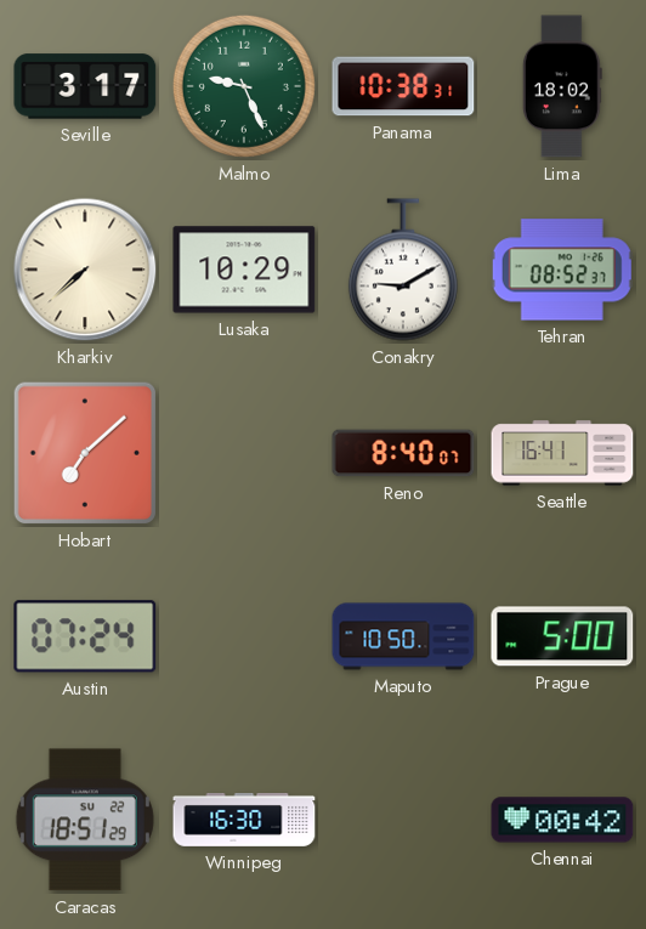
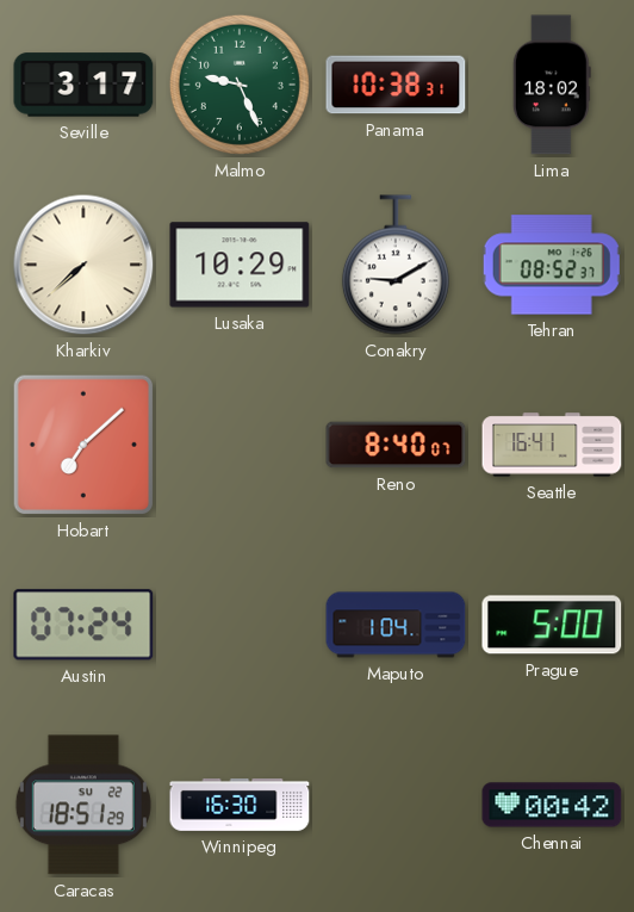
Maputo: 10:50 -> 1:04
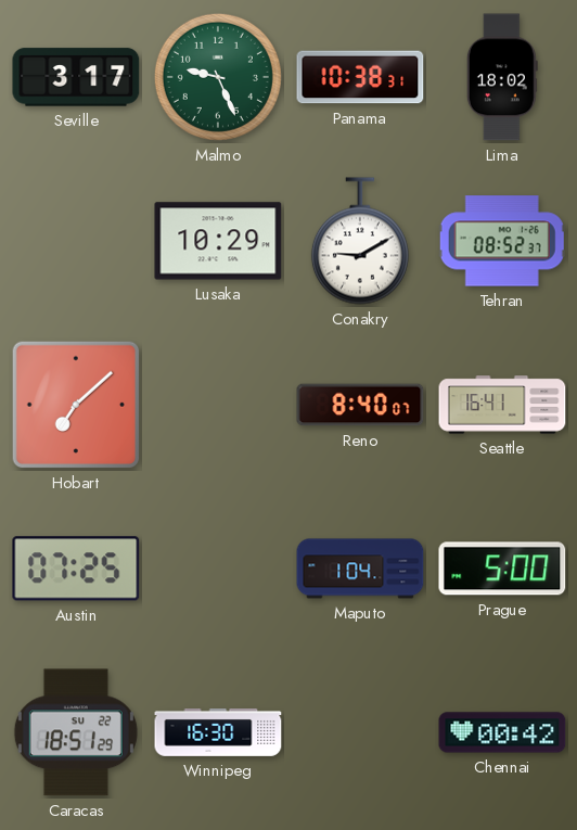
Kharkiv: 7:38 -> none
Austin: 07:24 -> 07:25
